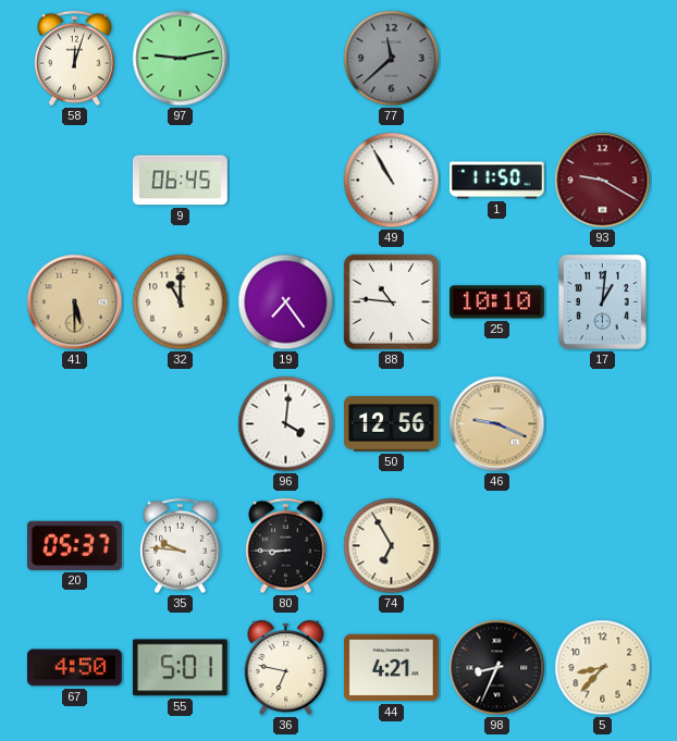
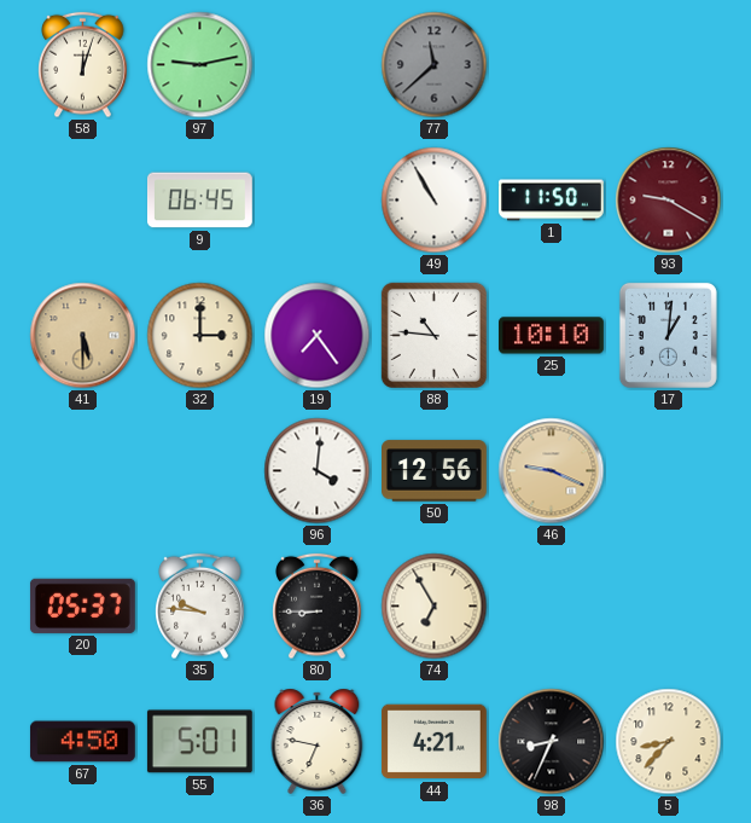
32: 11:00 -> 3:00
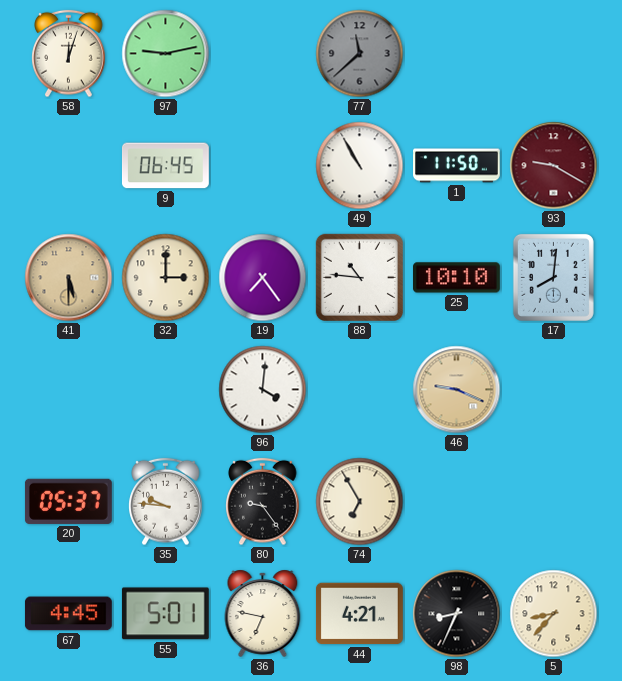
17: 1:01 -> 8:01
50: 12:56 -> none
80: 8:45 -> 9:24
67: 4:50 -> 4:45
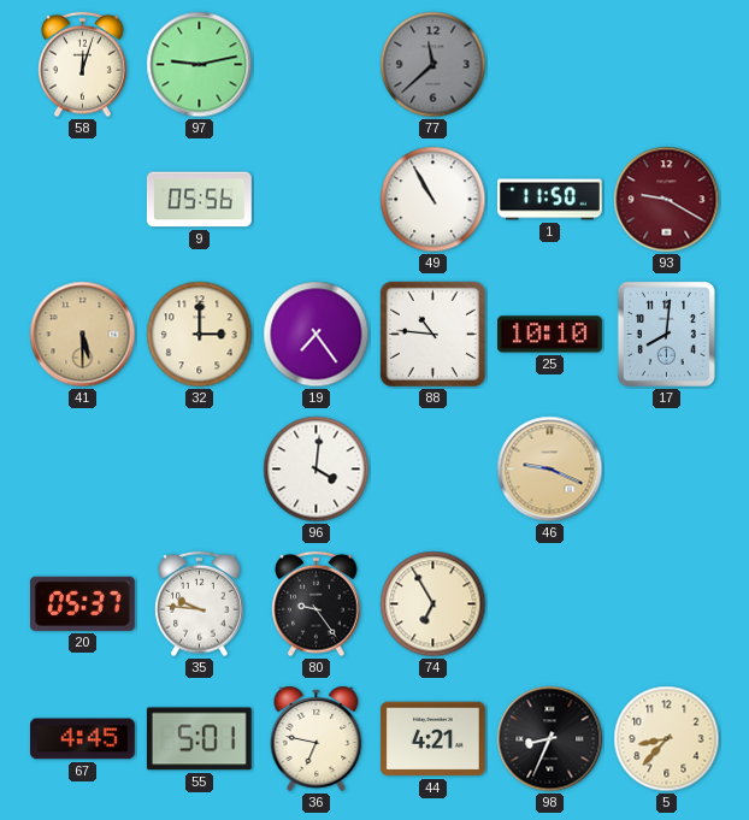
9: 06:45 -> 05:56
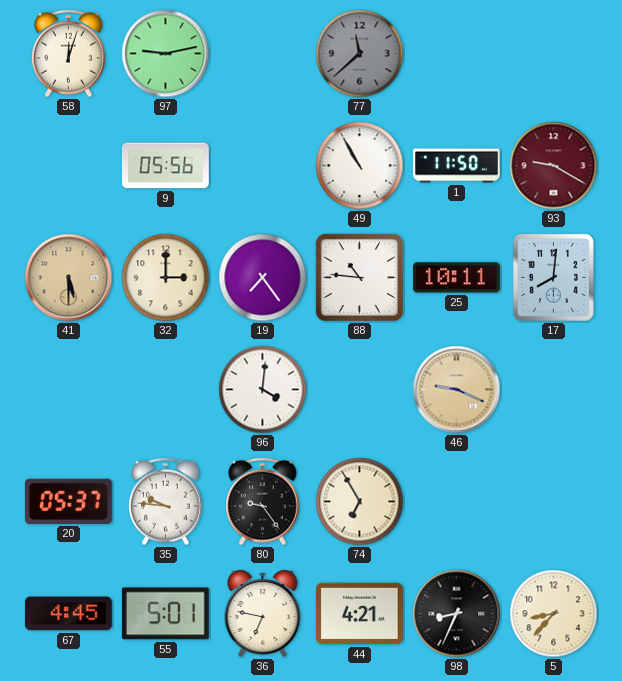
25: 10:10 -> 10:11
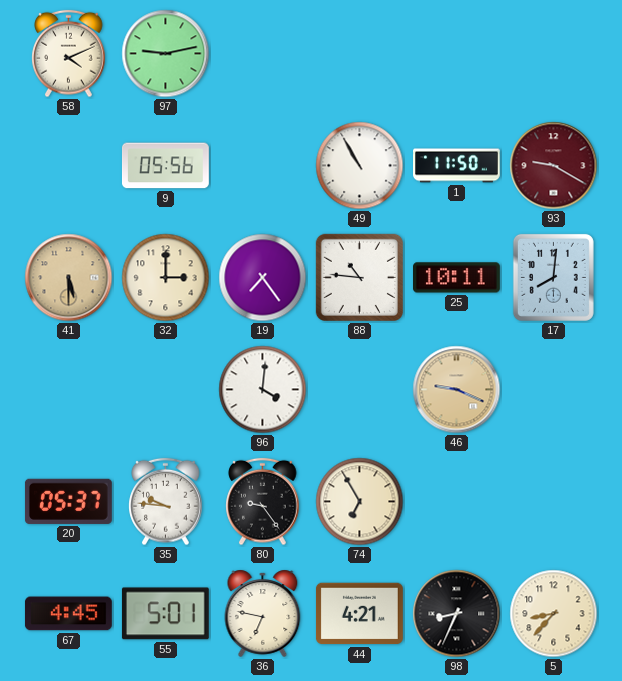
58: 12:03 -> 4:11
77: 11:38 -> none
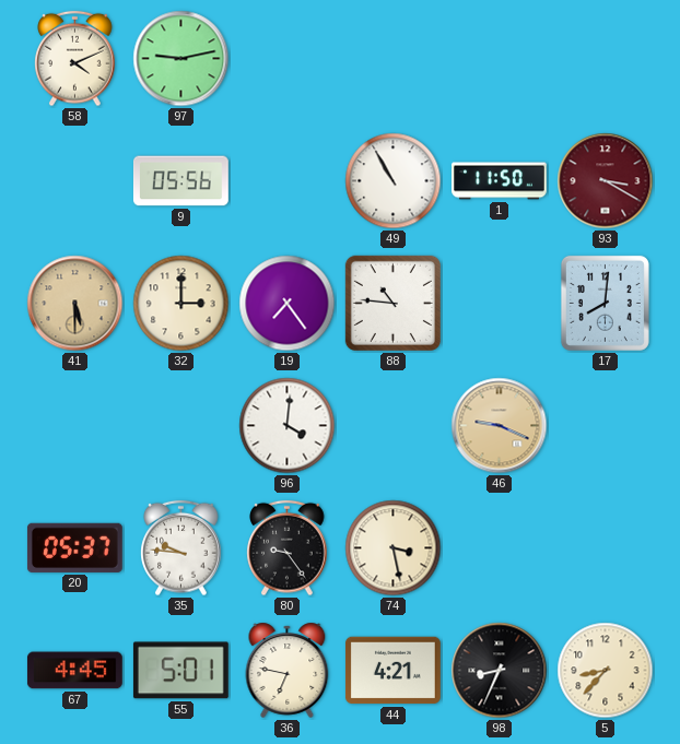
93: 9:20 -> 3:20
25: 10:11 -> none
74: 6:55 -> 3:28
